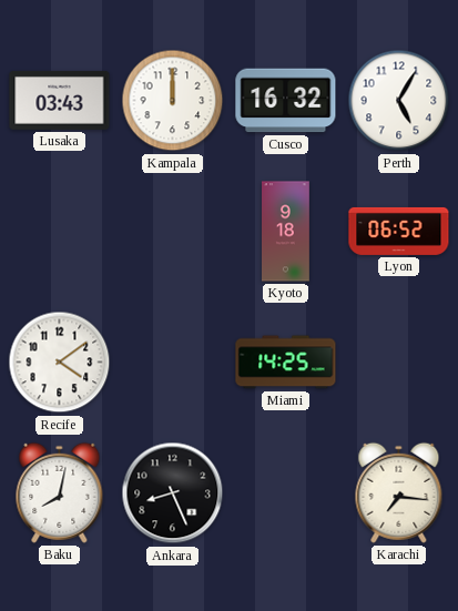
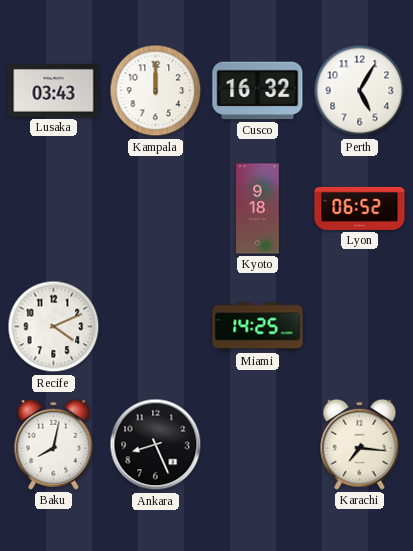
Recife: 4:09 -> 4:11
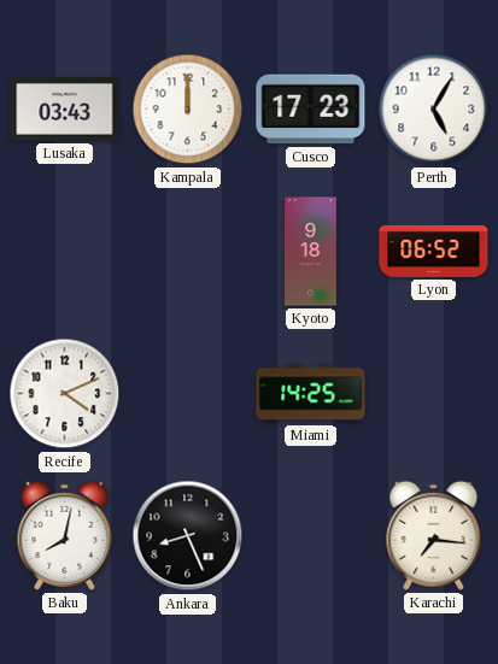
Cusco: 16:32 -> 17:23
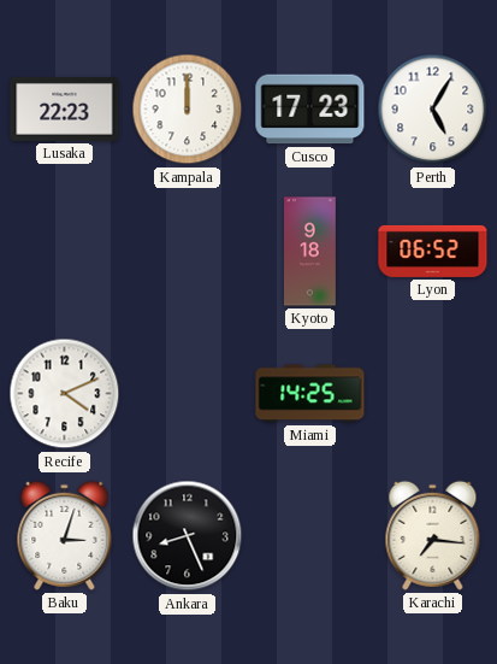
Lusaka: 03:43 -> 22:23
Baku: 8:02 -> 3:03
